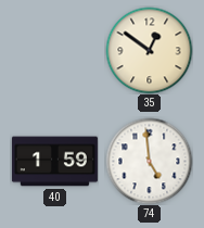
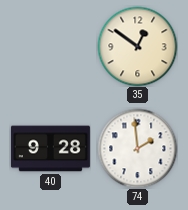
40: 1:59 -> 9:28
74: 4:59 -> 1:59
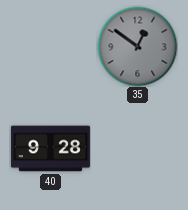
35 dial: cream -> grey
74: 1:59 -> none
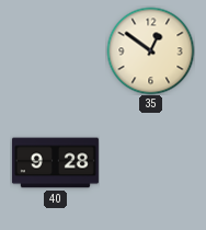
35 dial: grey -> cream
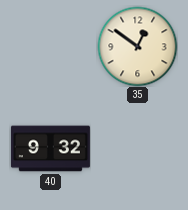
40: 9:28 -> 9:32
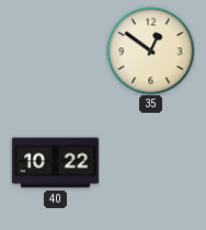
40: 9:32 -> 10:22
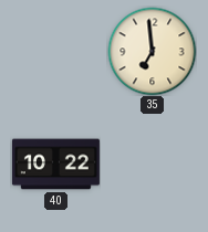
35: 12:51 -> 6:59
